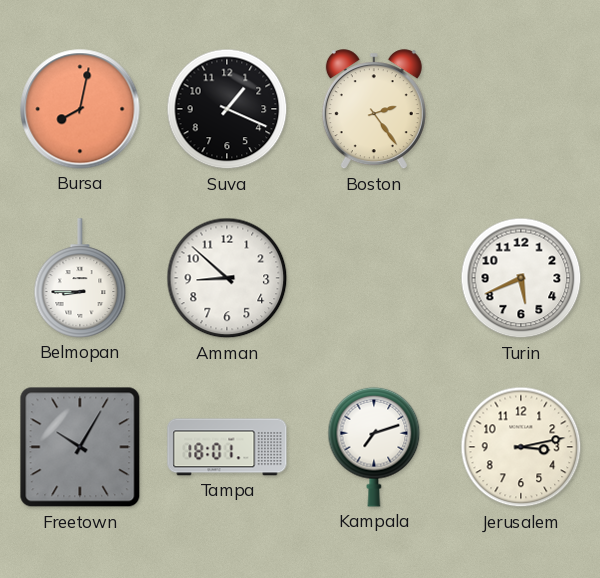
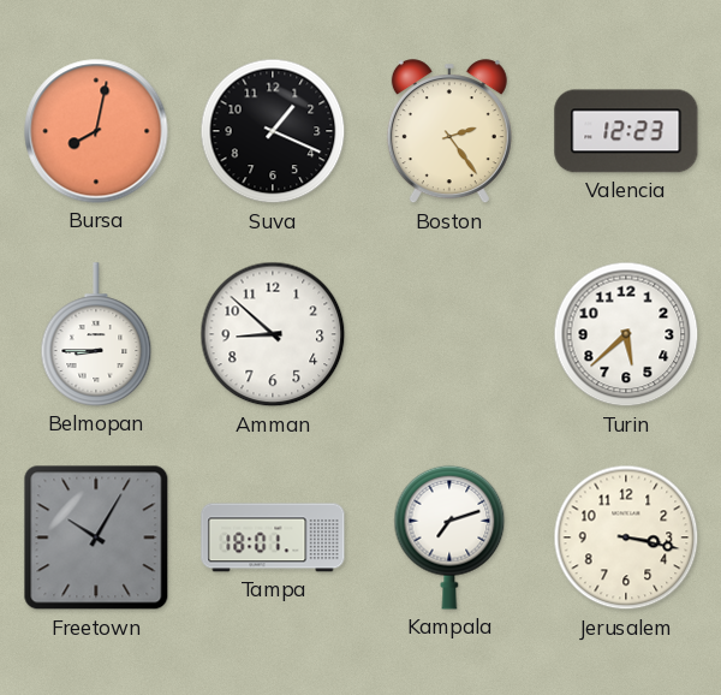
Valencia: none -> 12:23
Turin: 5:41 -> 5:38
Jerusalem: 3:13 -> 3:17
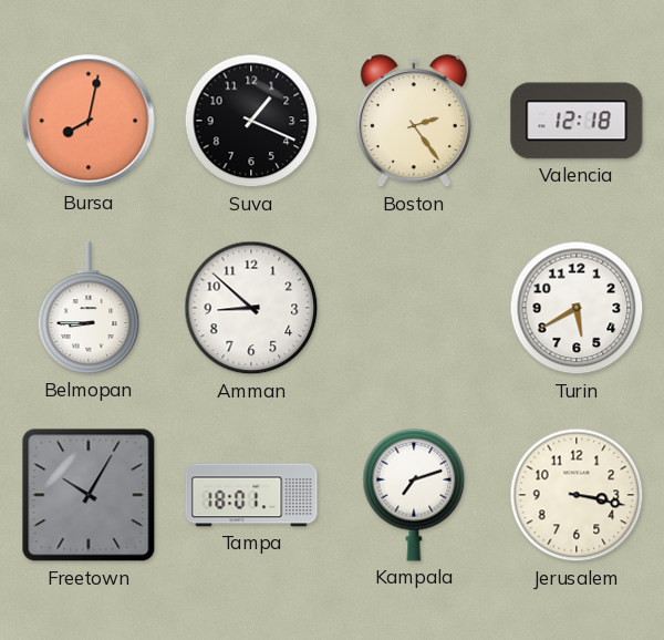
Valencia: 12:23 -> 12:18
Turin: 5:38 -> 5:40
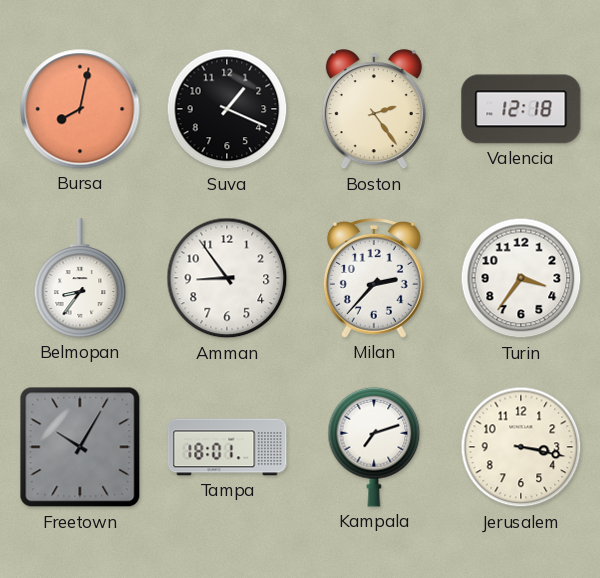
Belmopan: 8:45 -> 8:36
Amman: 8:52 -> 8:54
Milan: none -> 2:37
Turin: 5:40 -> 3:36
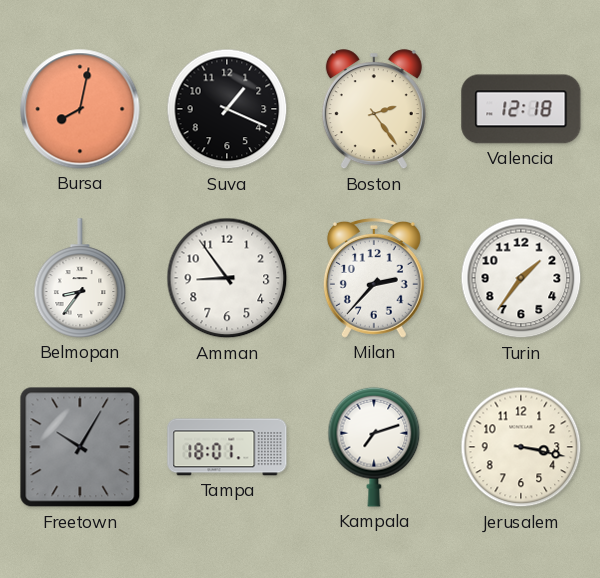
Turin: 3:36 -> 1:36
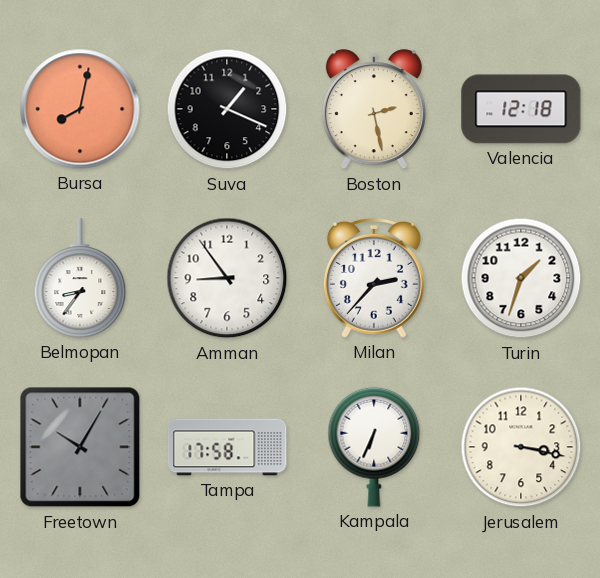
Boston: 2:24 -> 2:28
Turin: 1:36 -> 1:33
Tampa: 18:01 -> 17:58
Kampala: 7:12 -> 6:34
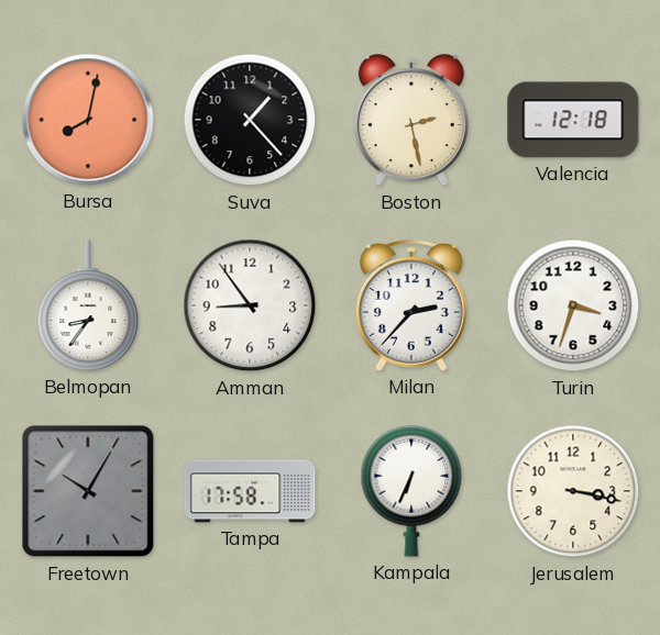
Suva: 1:19 -> 1:23
Turin: 1:33 -> 3:33
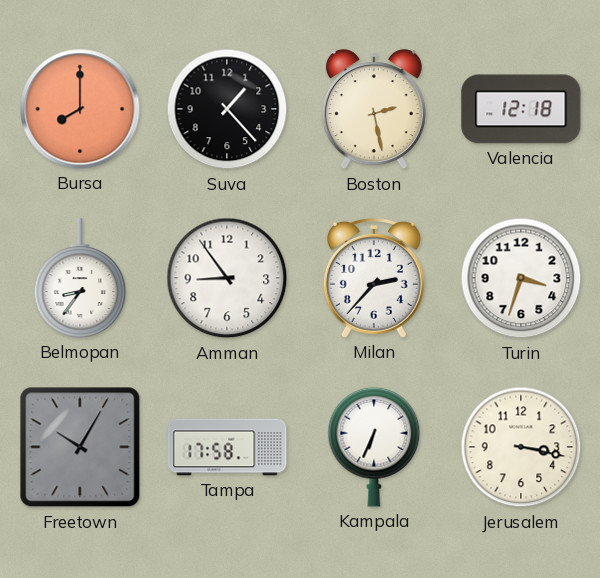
Bursa: 8:02 -> 8:00
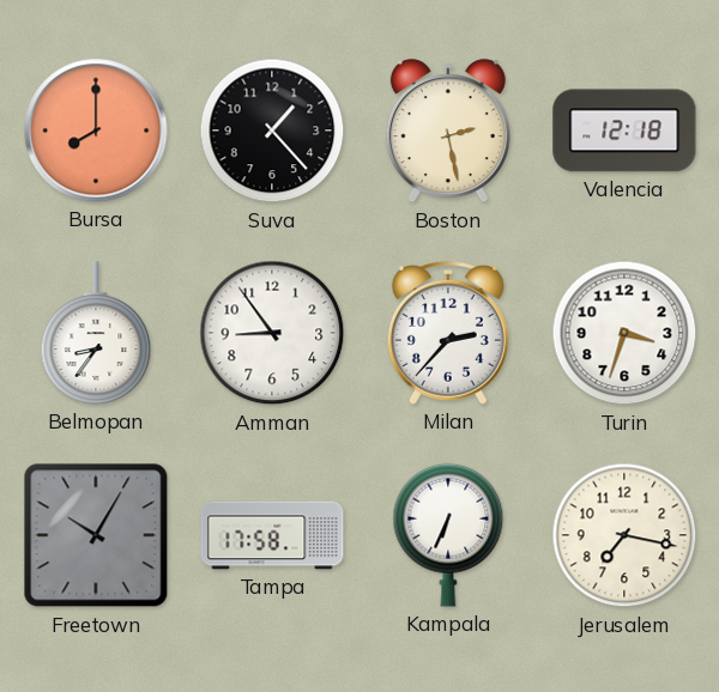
Jerusalem: 3:17 -> 7:17
